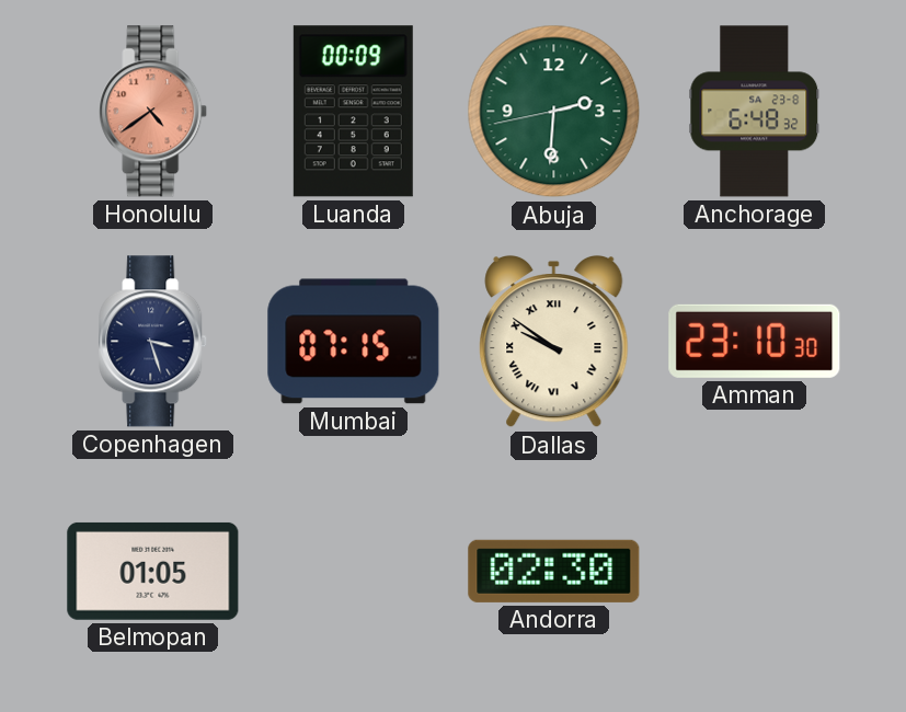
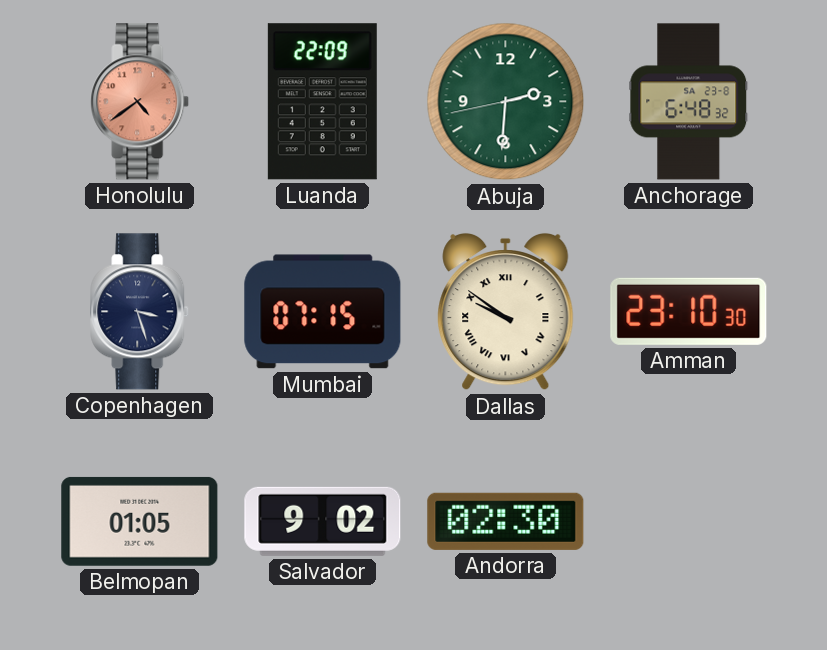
Luanda: 00:09 -> 22:09
Salvador: none -> 9:02
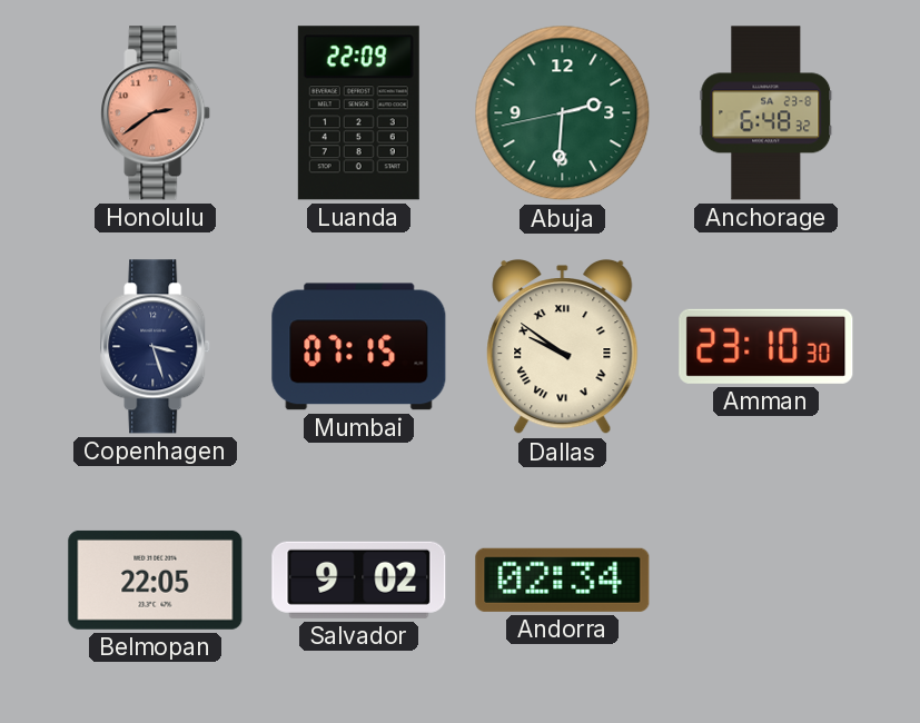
Honolulu: 4:39 -> 2:39
Belmopan: 01:05 -> 22:05
Andorra: 02:30 -> 02:34
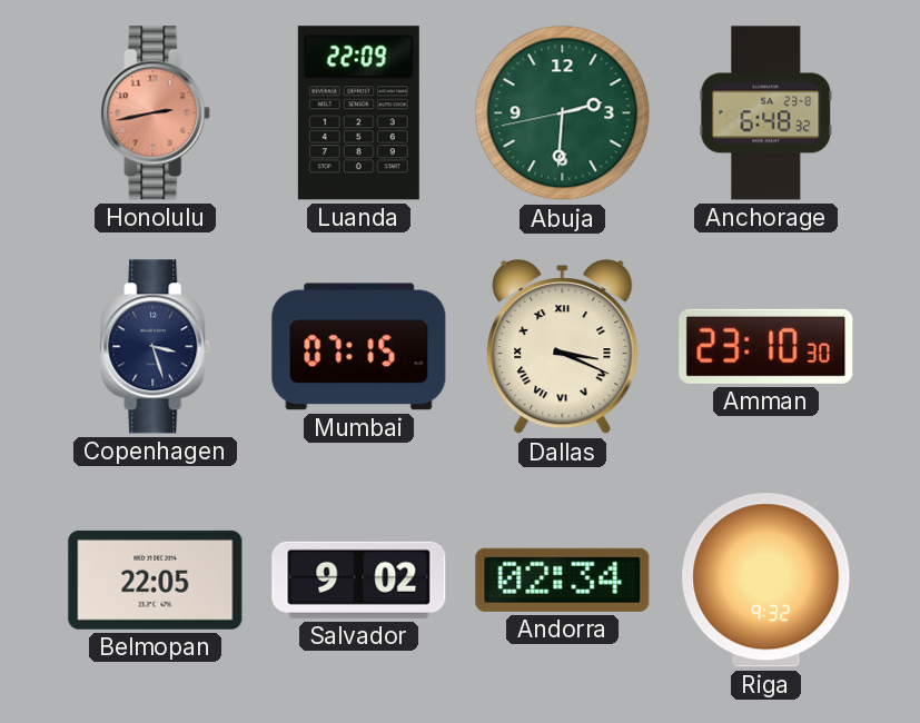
Honolulu: 2:39 -> 2:43
Dallas: 9:51 -> 3:19
Riga: none -> 9:32
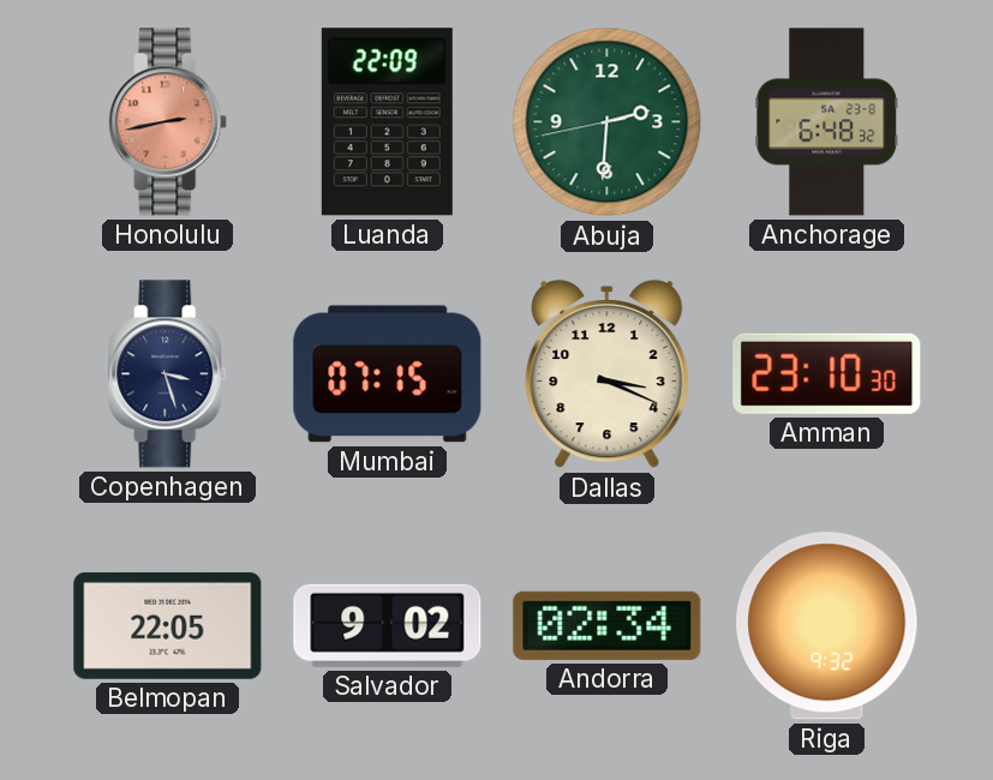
Dallas numerals: Roman -> Arabic
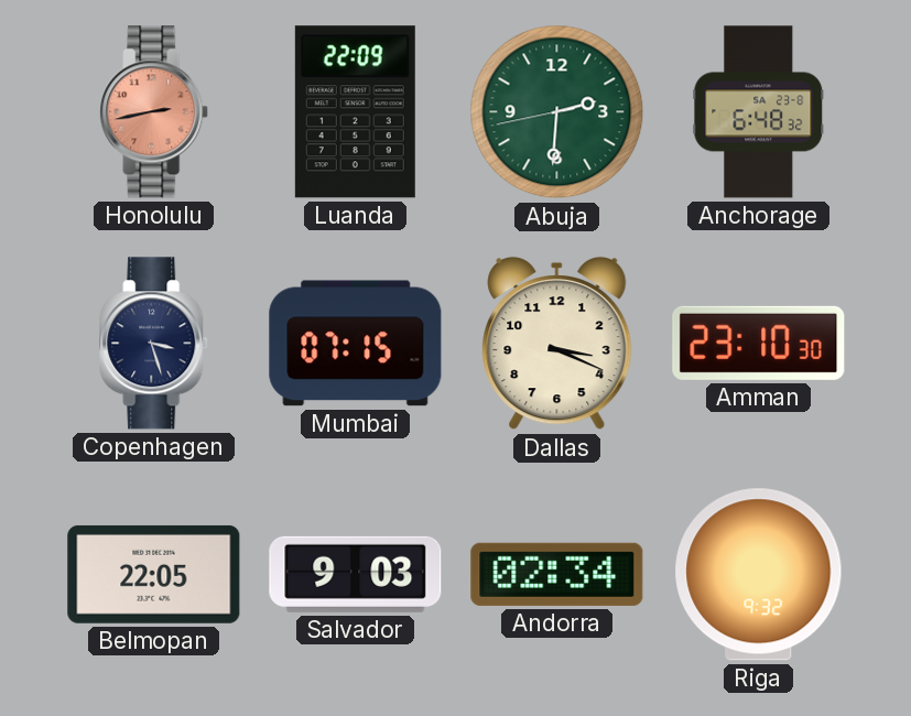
Salvador: 9:02 -> 9:03
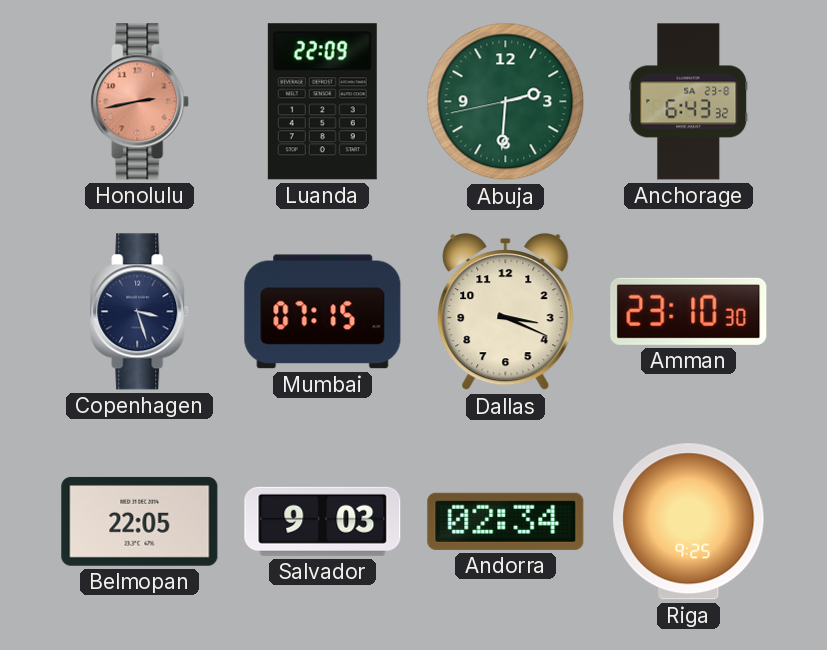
Anchorage: 6:48 -> 6:43
Riga: 9:32 -> 9:25
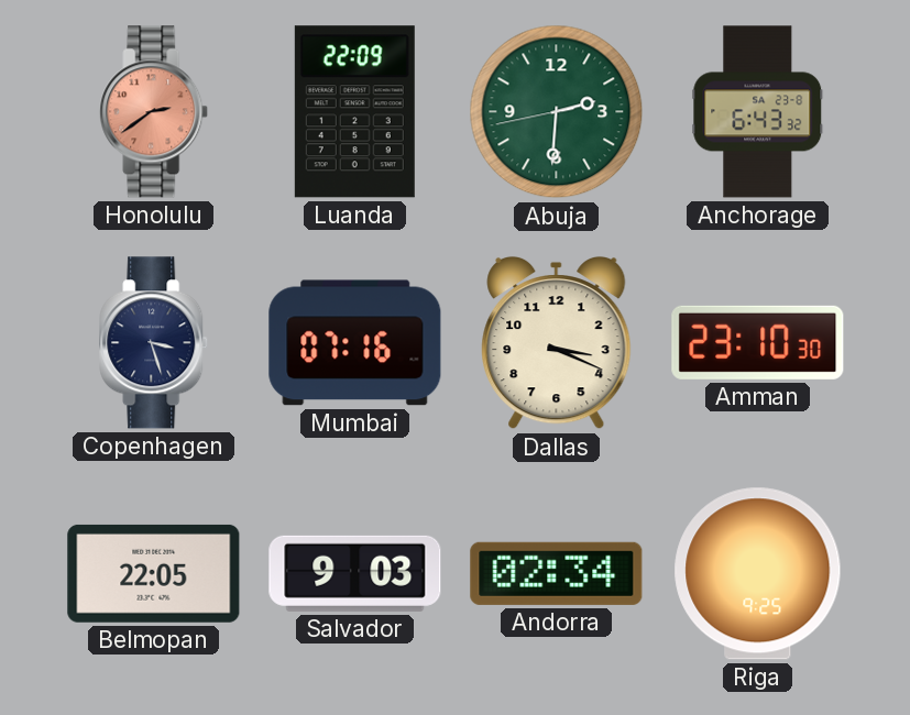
Honolulu: 2:43 -> 2:39
Mumbai: 07:15 -> 07:16
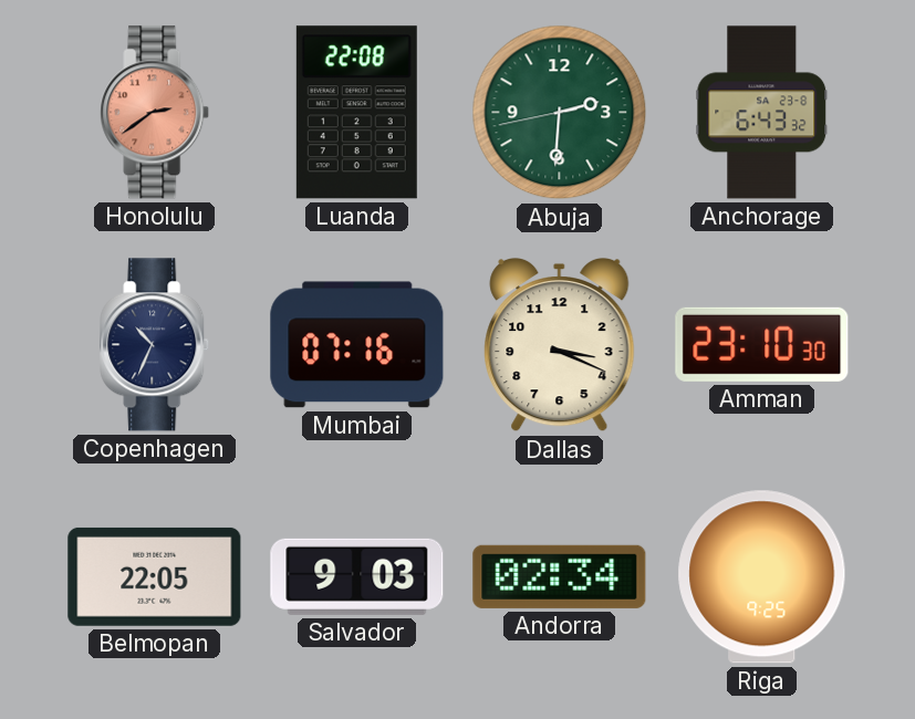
Luanda: 22:09 -> 22:08
Copenhagen: 3:27 -> 10:34
